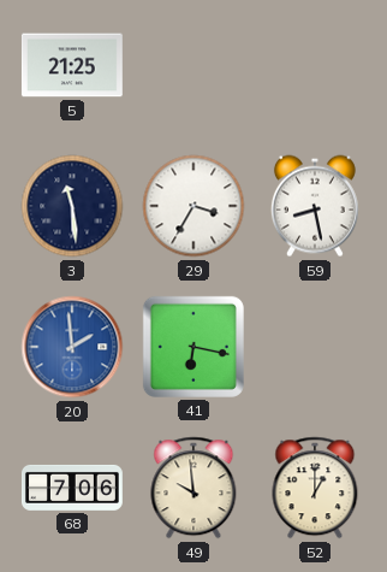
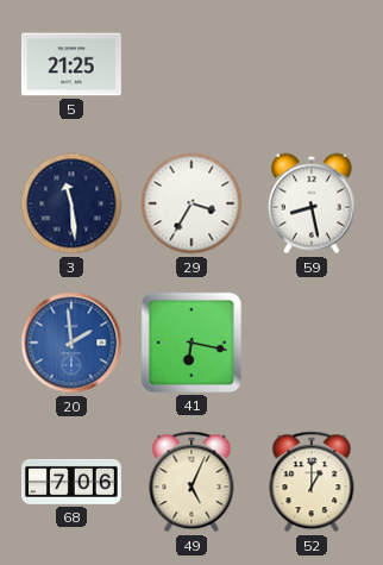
49: 9:59 -> 5:04
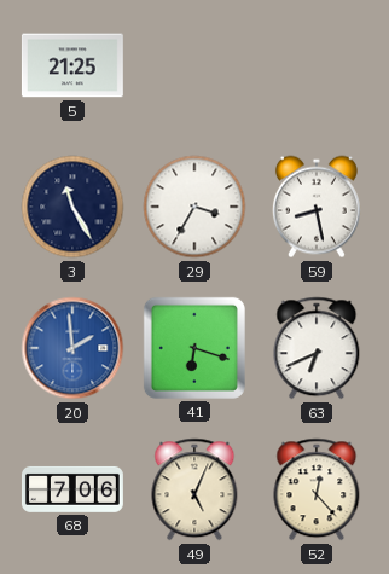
3: 11:29 -> 11:25
41: 6:17 -> 6:18
63: none -> 6:41
52: 1:00 -> 12:23
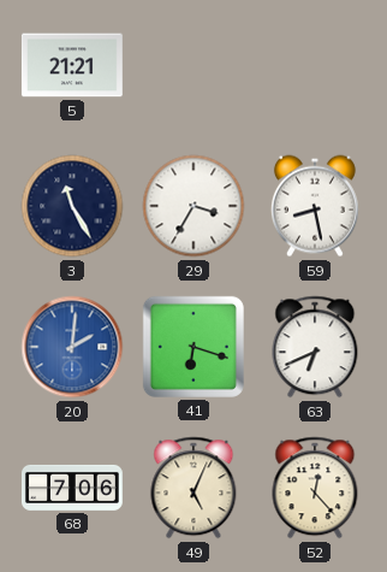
5: 21:25 -> 21:21
20: 1:59 -> 2:01
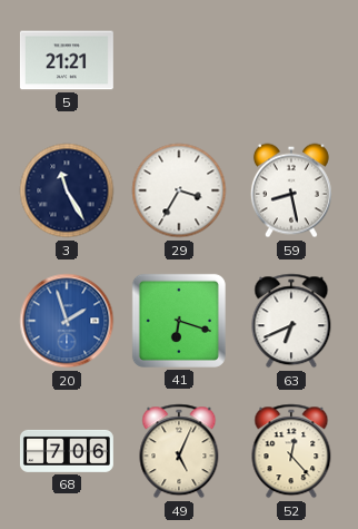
20: 2:01 -> 1:57
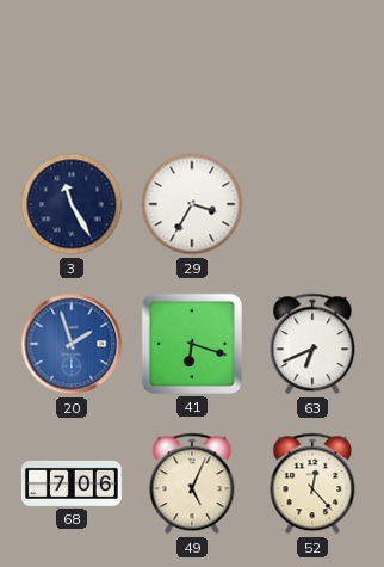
5: 21:21 -> none
59: 8:28 -> none
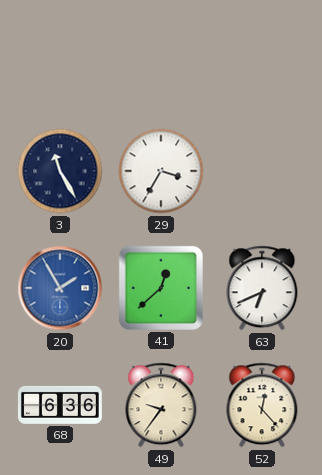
20: 1:57 -> 1:55
41: 6:18 -> 12:38
68: 7:06 -> 6:36
49: 5:04 -> 9:36
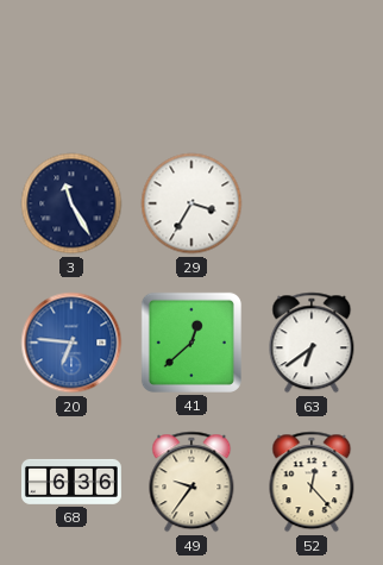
20: 1:55 -> 6:46
63: 6:41 -> 6:39
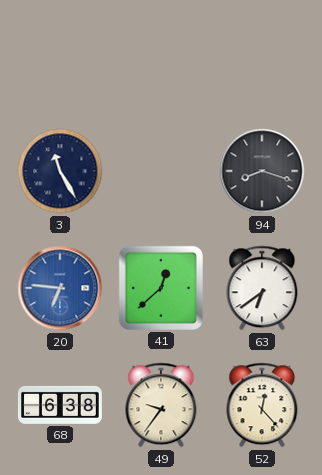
29: 3:35 -> none
94: none -> 8:18
68: 6:36 -> 6:38
